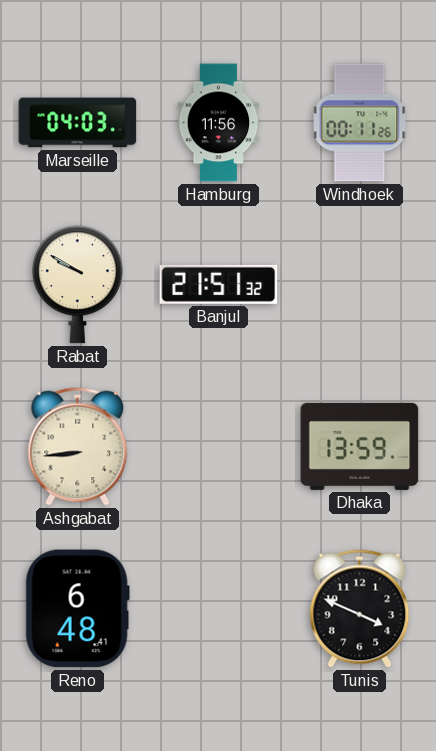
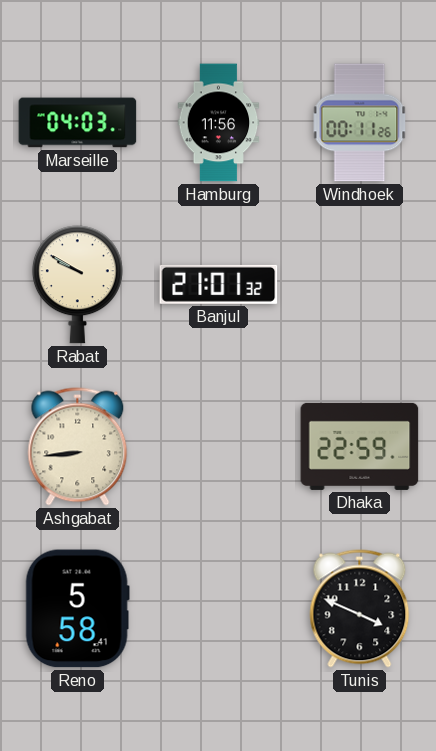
Banjul: 21:51 -> 21:01
Dhaka: 13:59 -> 22:59
Reno: 6:48 -> 5:58
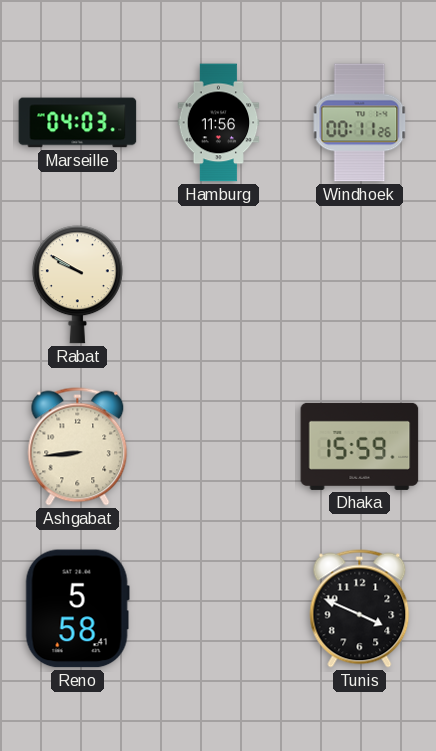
Banjul: 21:01 -> none
Dhaka: 22:59 -> 15:59
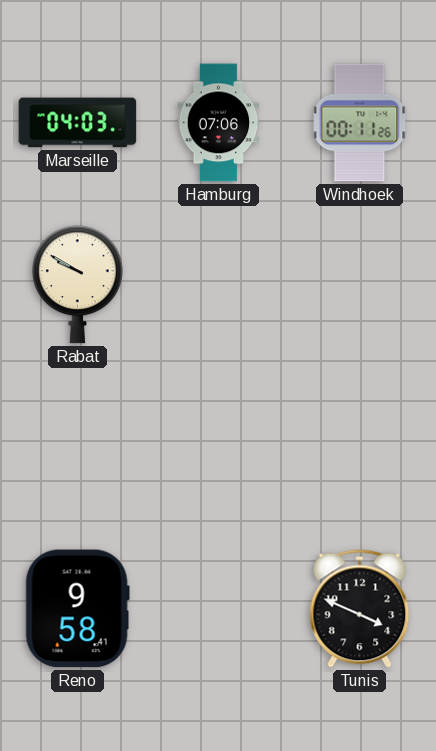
Hamburg: 11:56 -> 07:06
Ashgabat: 8:44 -> none
Dhaka: 15:59 -> none
Reno: 5:58 -> 9:58
